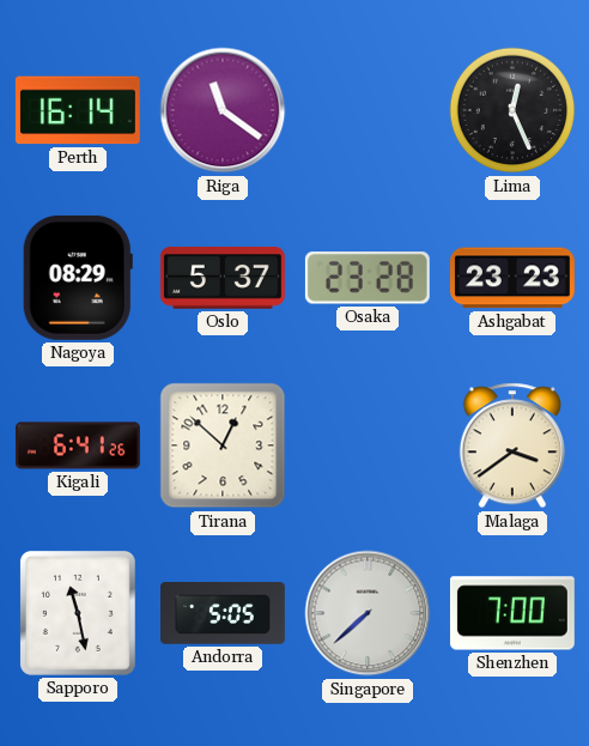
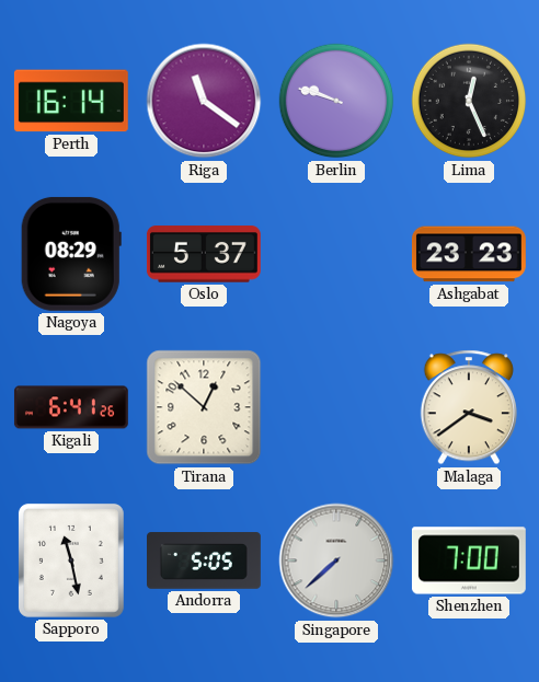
Berlin: none -> 9:48
Osaka: 23:28 -> none
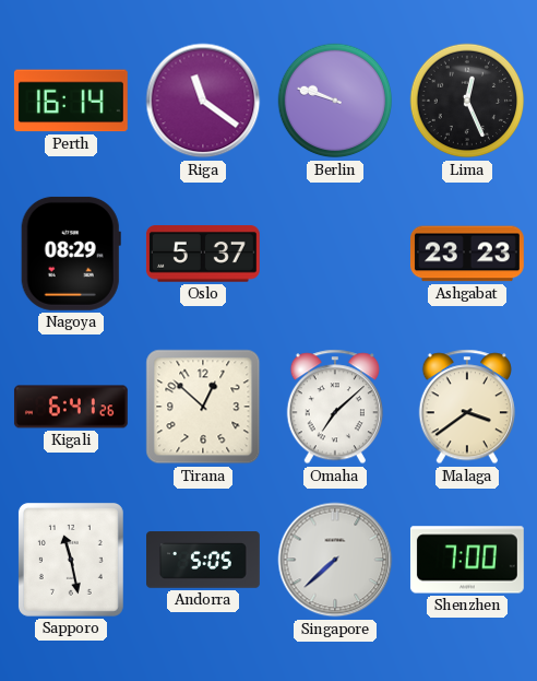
Omaha: none -> 7:08
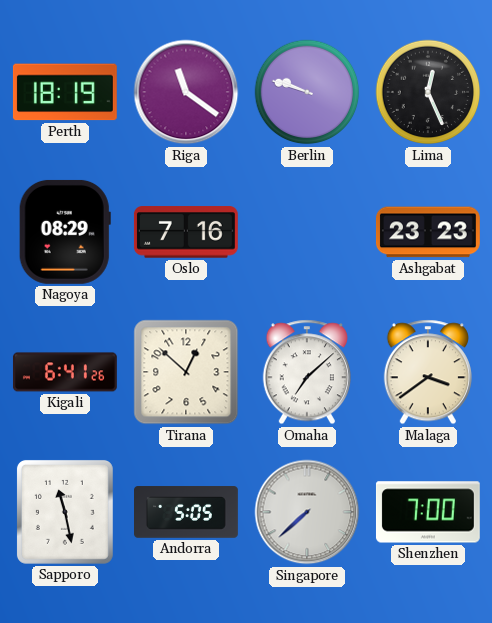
Perth: 16:14 -> 18:19
Oslo: 5:37 -> 7:16
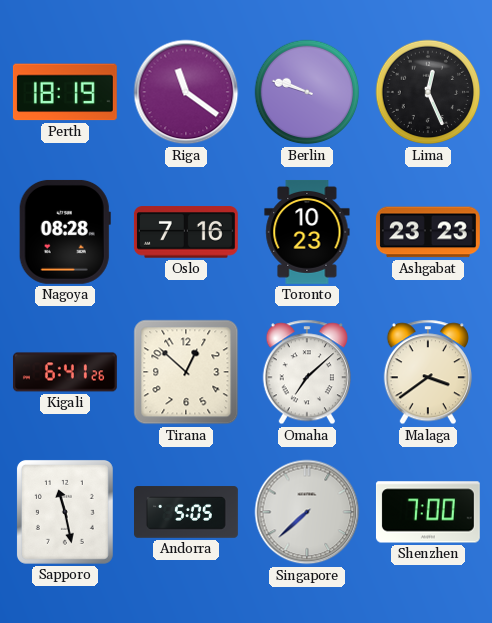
Nagoya: 08:29 -> 08:28
Toronto: none -> 10:23
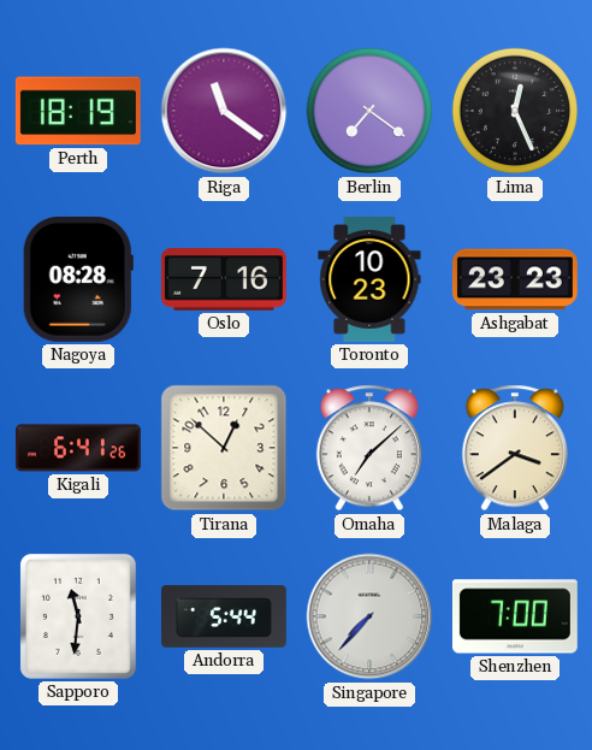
Berlin: 9:48 -> 7:21
Sapporo: 11:28 -> 11:31
Andorra: 5:05 -> 5:44
Singapore: 7:38 -> 7:37
